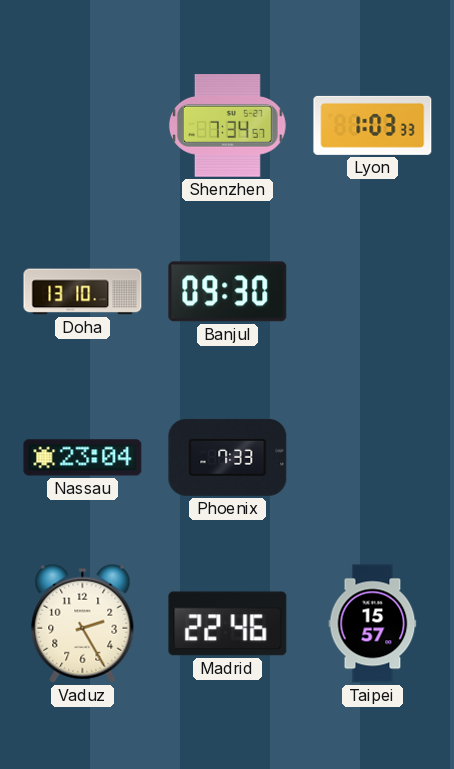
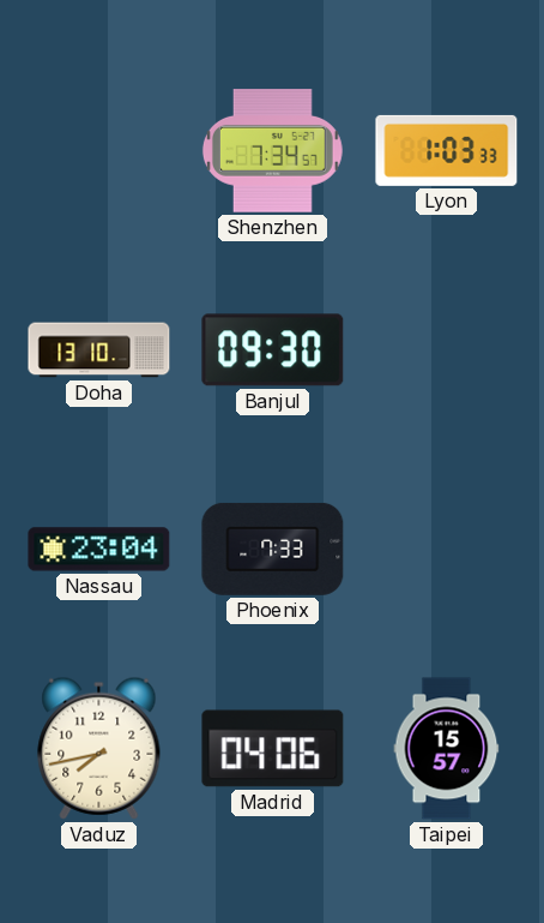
Vaduz: 2:25 -> 7:43
Madrid: 22:46 -> 04:06
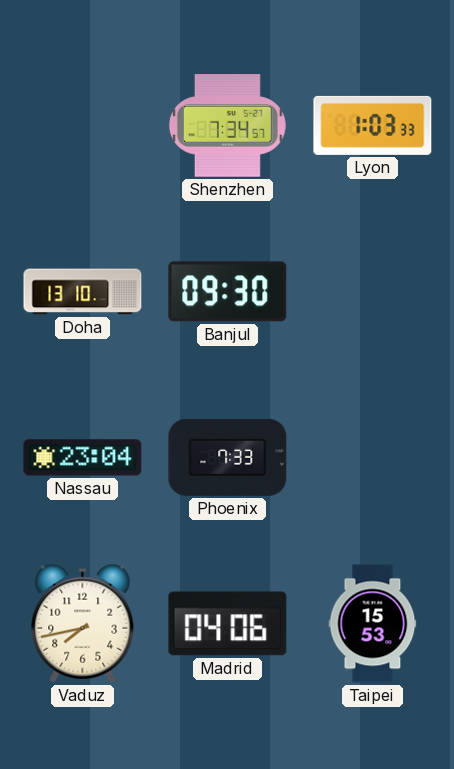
Taipei: 15:57 -> 15:53
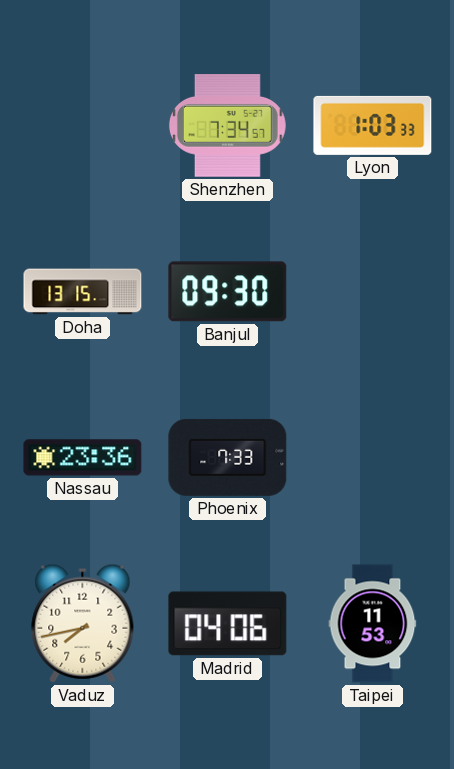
Doha: 13:10 -> 13:15
Nassau: 23:04 -> 23:36
Taipei: 15:53 -> 11:53
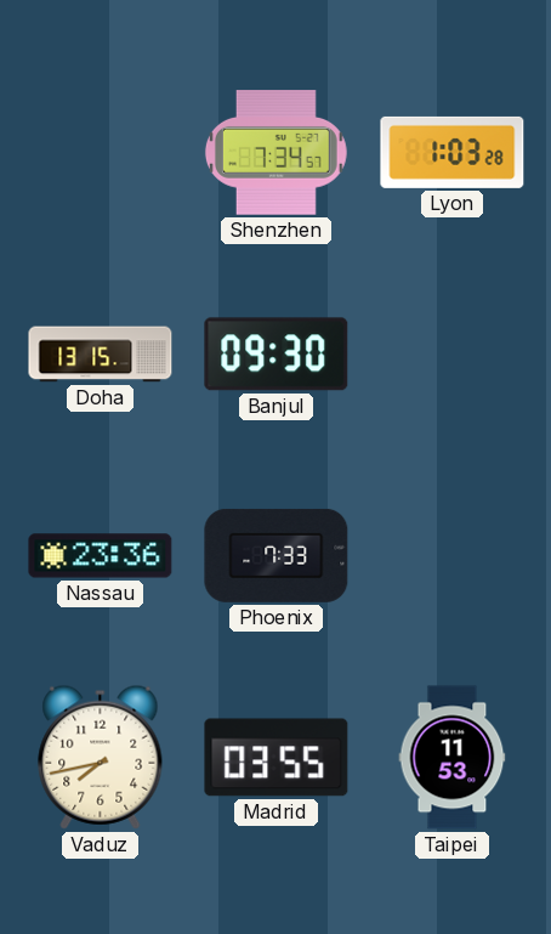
Lyon: 1:03:33 -> 1:03:28
Madrid: 04:06 -> 03:55
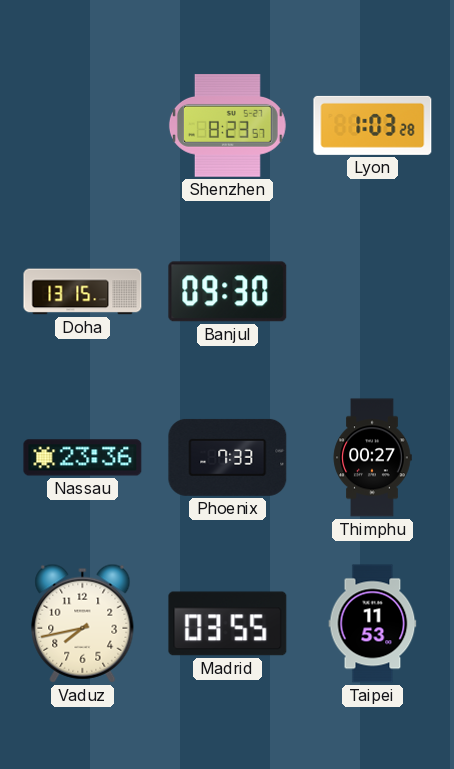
Shenzhen: 7:34 -> 8:23
Thimphu: none -> 00:27
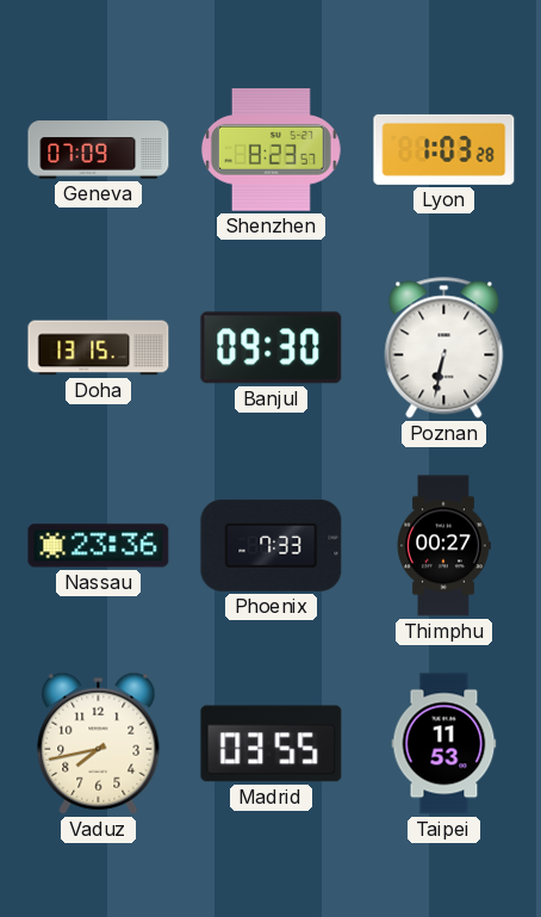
Geneva: none -> 07:09
Poznan: none -> 6:32
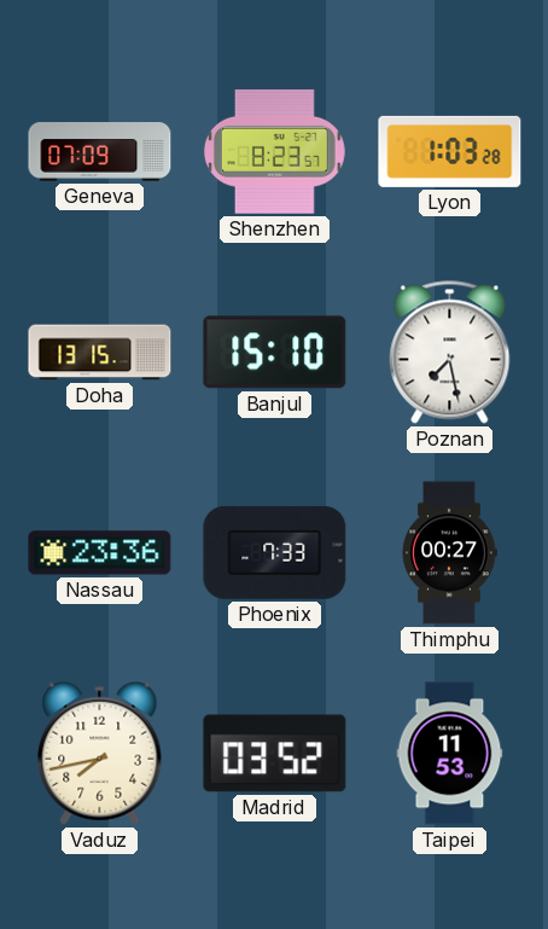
Banjul: 09:30 -> 15:10
Poznan: 6:32 -> 7:28
Madrid: 03:55 -> 03:52
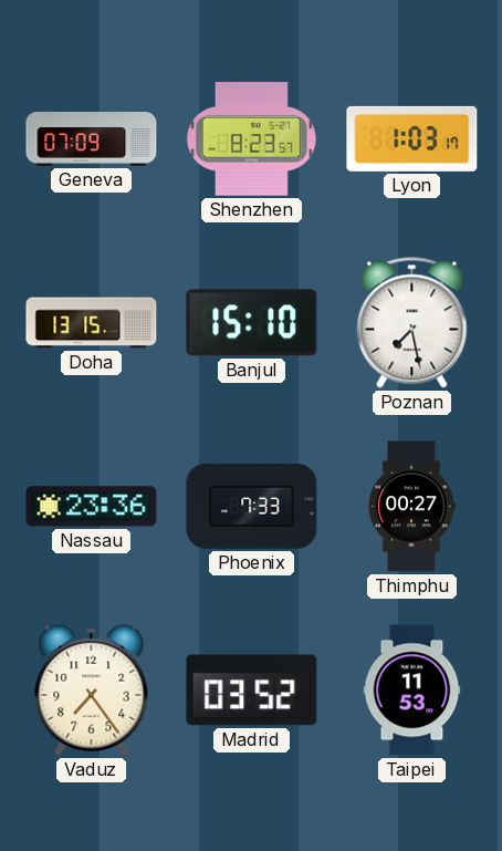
Lyon: 1:03:28 -> 1:03:17
Vaduz: 7:43 -> 7:24
